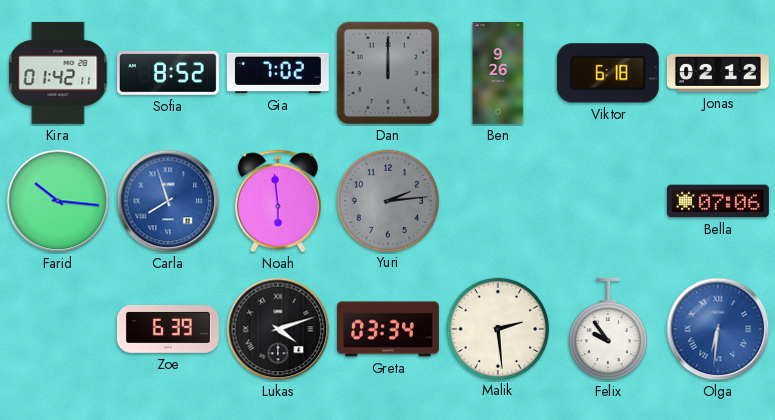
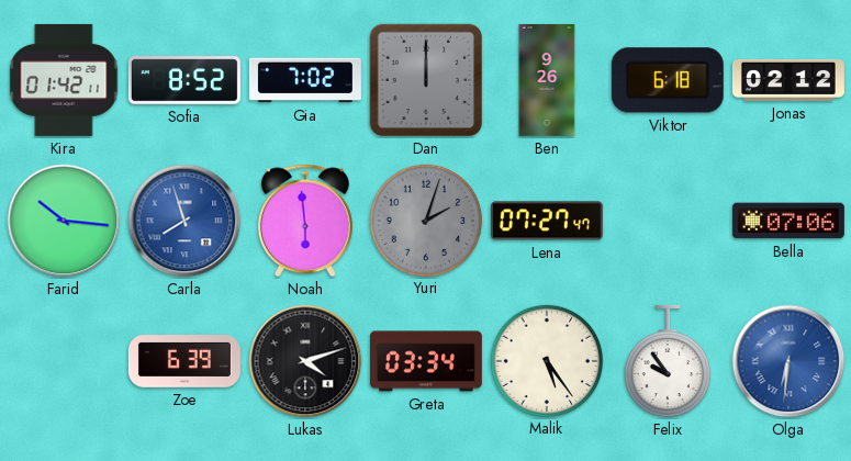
Yuri: 2:14 -> 2:03
Lena: none -> 07:27
Malik: 2:29 -> 5:24
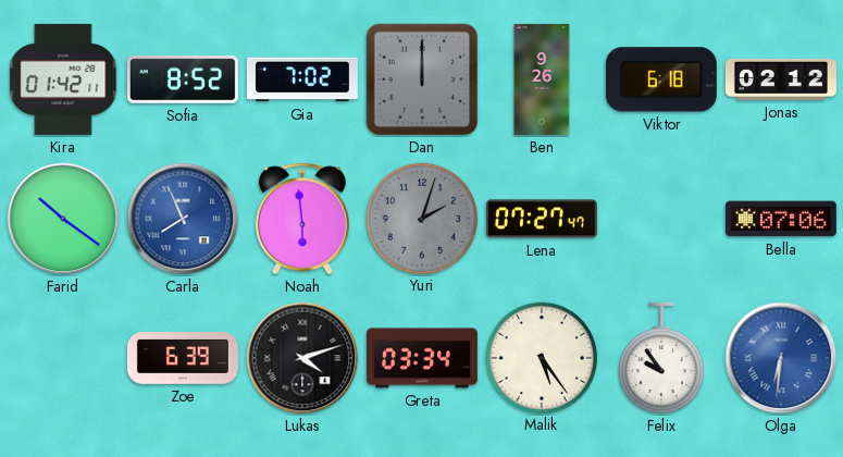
Farid: 10:16 -> 10:21
Carla: 7:57 -> 7:56
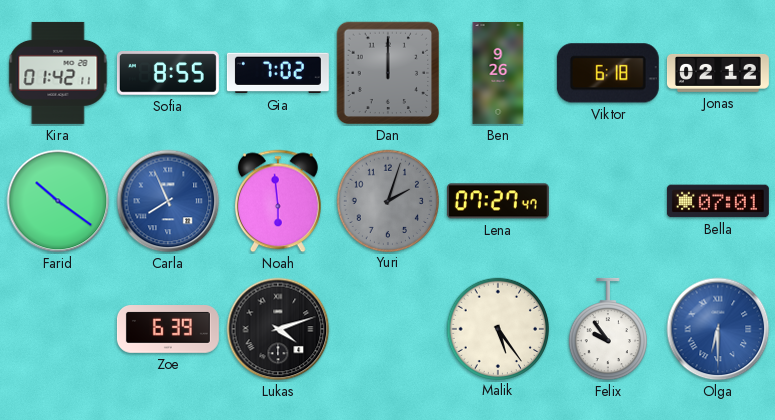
Sofia: 8:52 -> 8:55
Bella: 07:06 -> 07:01
Greta: 03:34 -> none
Olga: 6:31 -> 6:30
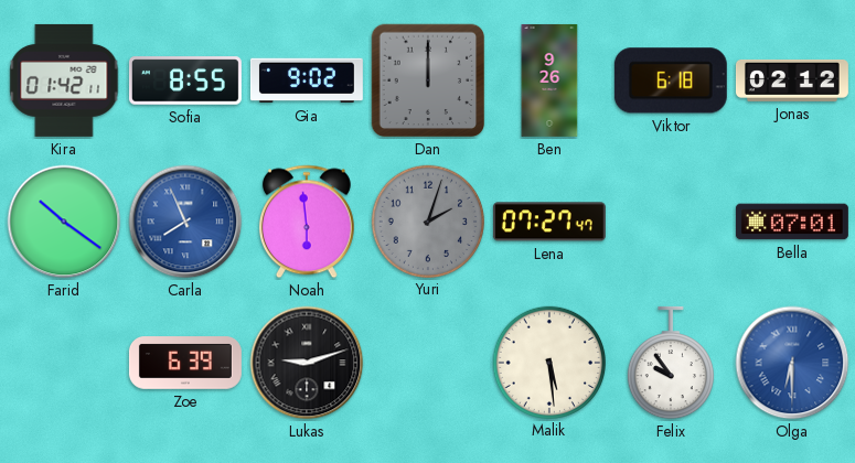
Gia: 7:02 -> 9:02
Lukas: 4:12 -> 9:12
Malik: 5:24 -> 5:29
